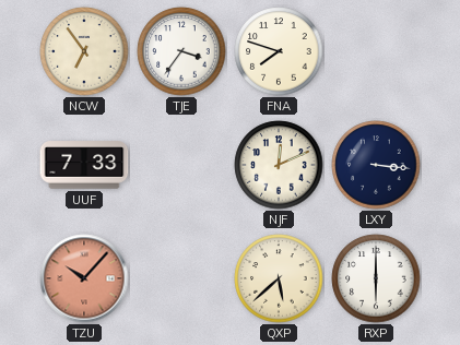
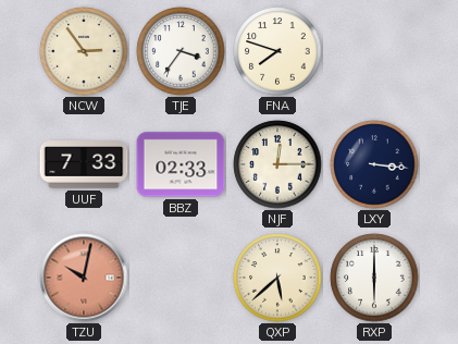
NCW: 6:54 -> 2:54
BBZ: none -> 02:33
NJF: 12:11 -> 12:15
TZU: 10:07 -> 10:02
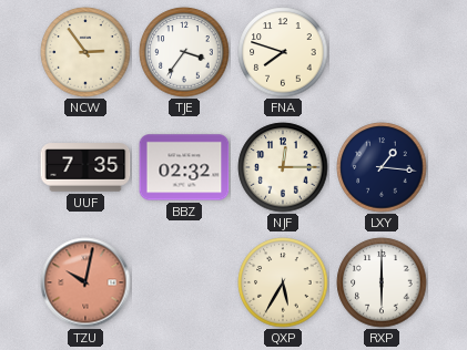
UUF: 7:33 -> 7:35
BBZ: 02:33 -> 02:32
LXY: 3:16 -> 1:16
QXP: 5:38 -> 5:35
